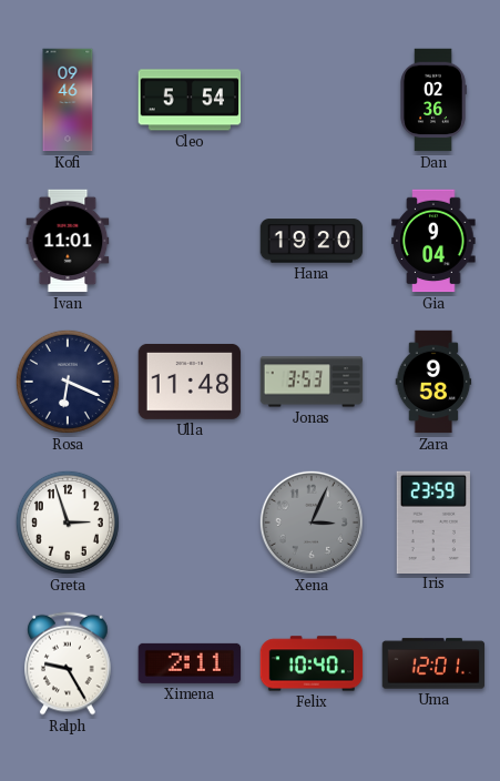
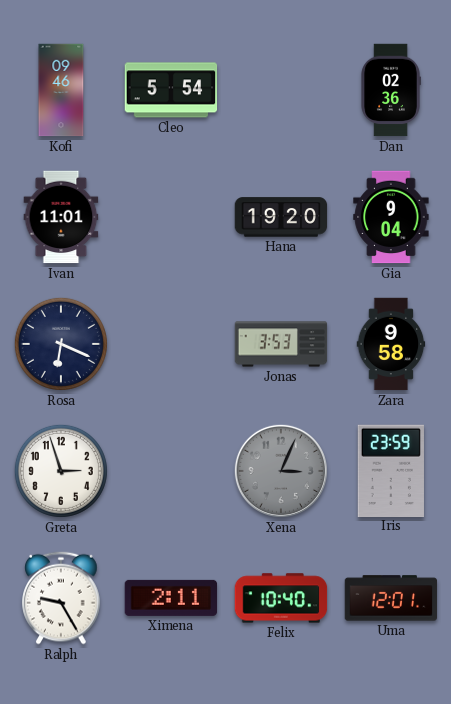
Ulla: 11:48 -> none
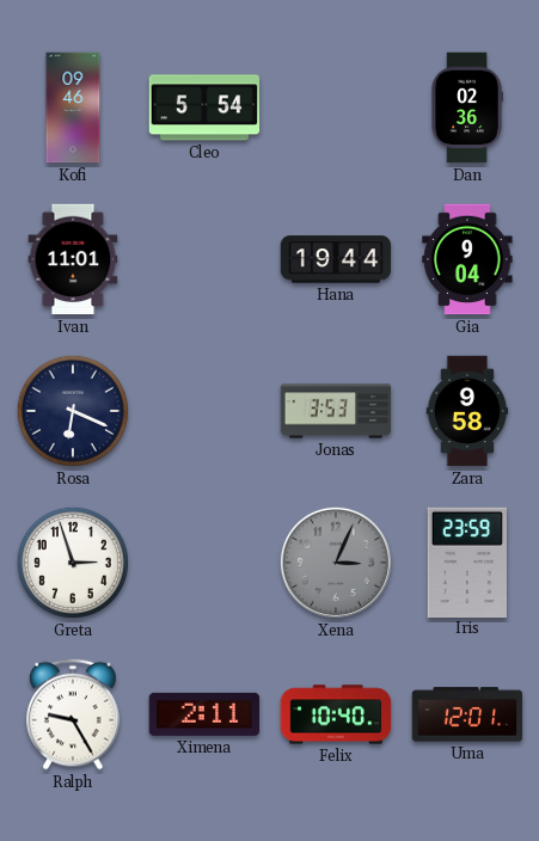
Hana: 19:20 -> 19:44
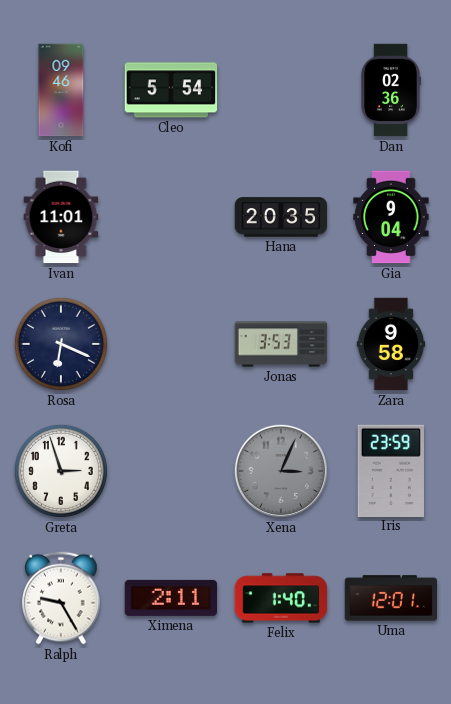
Hana: 19:44 -> 20:35
Felix: 10:40 -> 1:40
